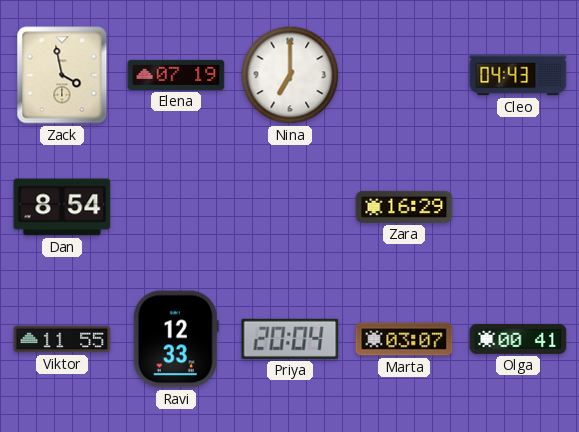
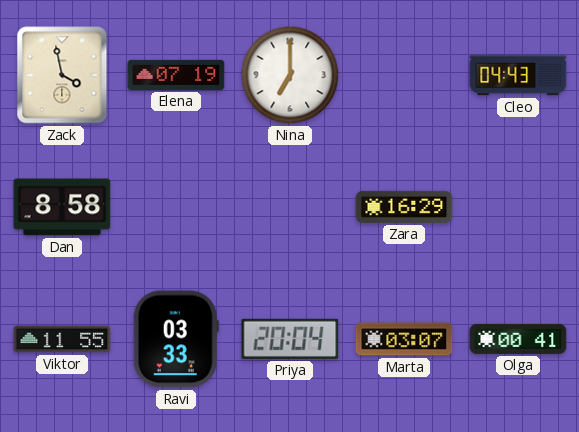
Dan: 8:54 -> 8:58
Ravi: 12:33 -> 03:33
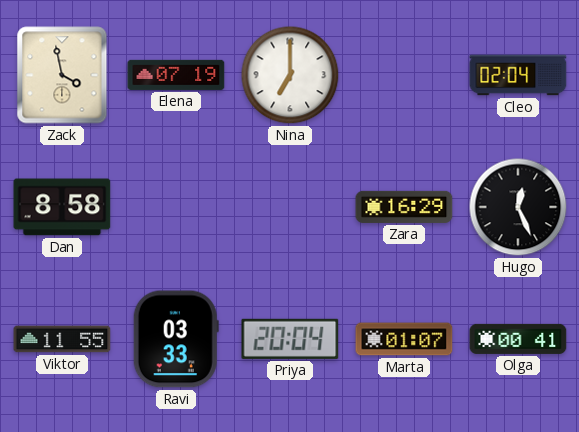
Cleo: 04:43 -> 02:04
Hugo: none -> 12:26
Marta: 03:07 -> 01:07
